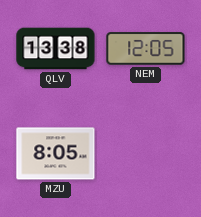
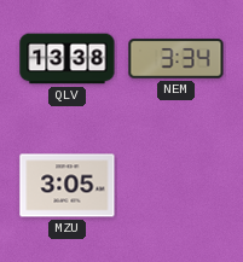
NEM: 12:05 -> 3:34
MZU: 8:05 -> 3:05
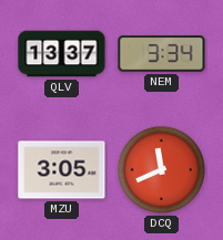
QLV: 13:38 -> 13:37
DCQ: none -> 11:41
